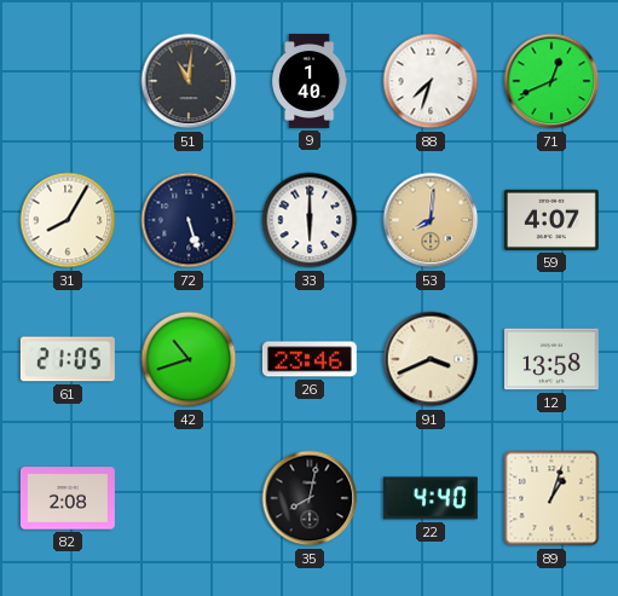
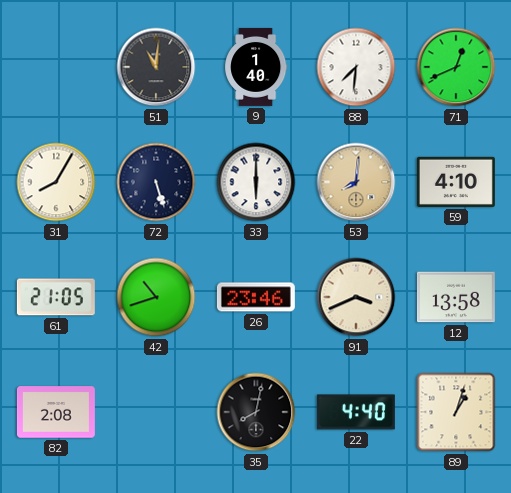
88: 7:33 -> 7:31
59: 4:07 -> 4:10
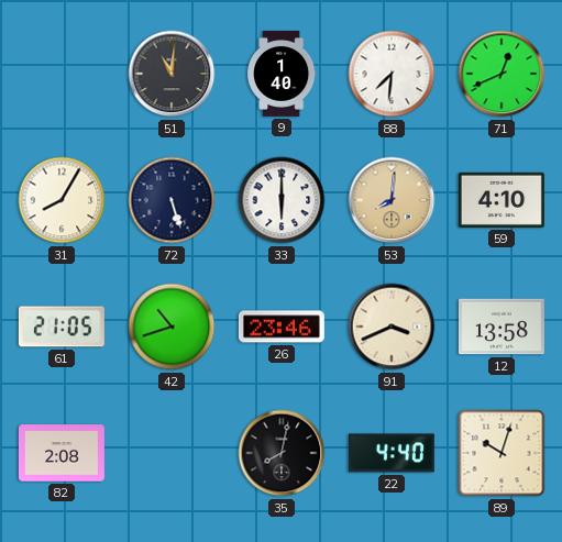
89: 1:03 -> 10:03
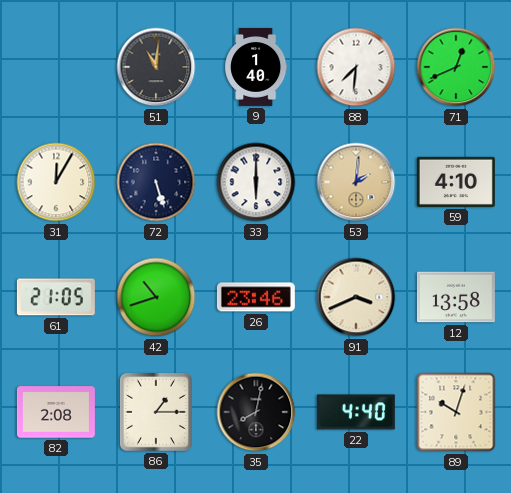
31: 8:05 -> 12:05
53: 8:01 -> 2:01
86: none -> 1:15
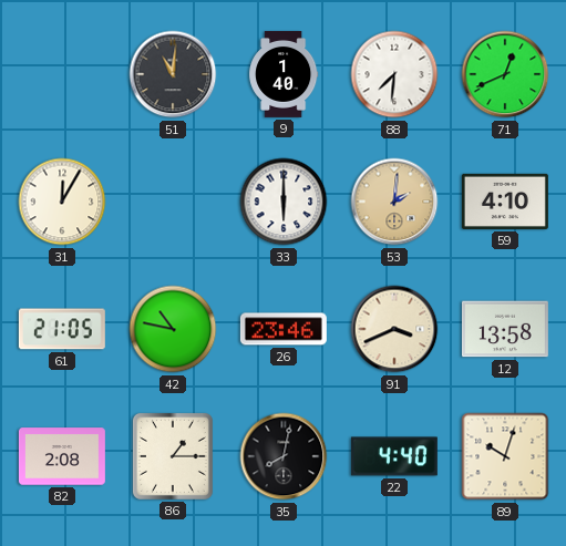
72: 5:27 -> none
42: 10:42 -> 10:47
